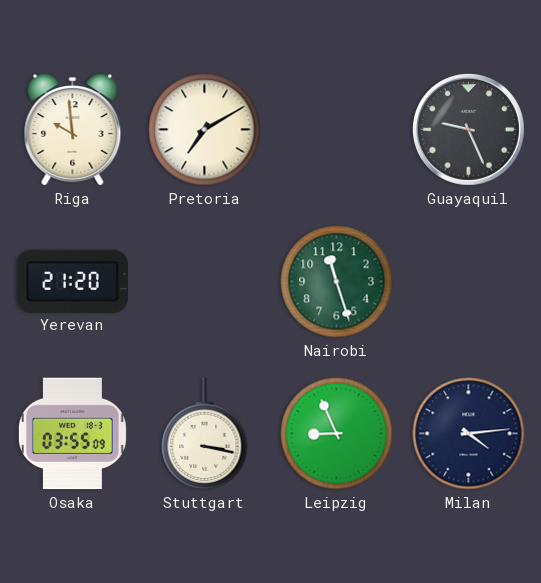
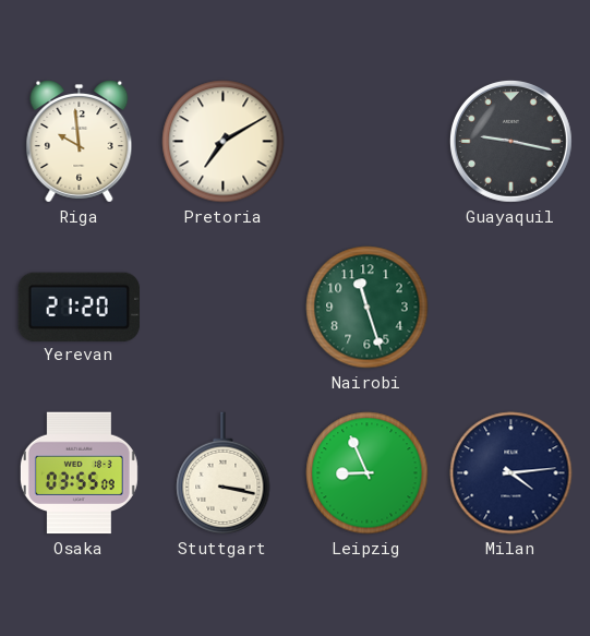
Guayaquil: 9:26 -> 9:17
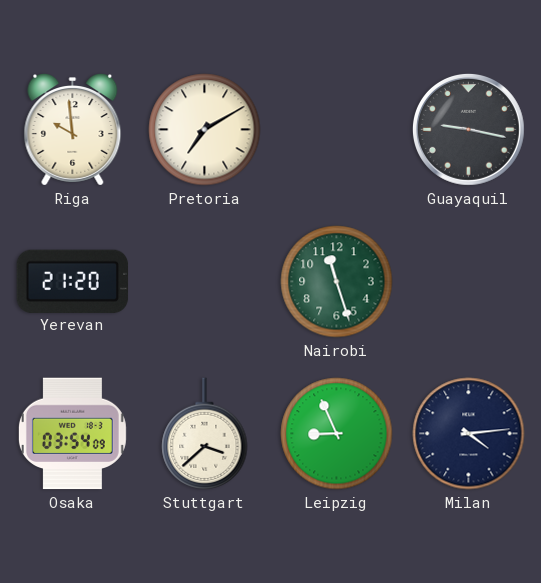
Osaka: 03:55 -> 03:54
Stuttgart: 3:17 -> 3:38
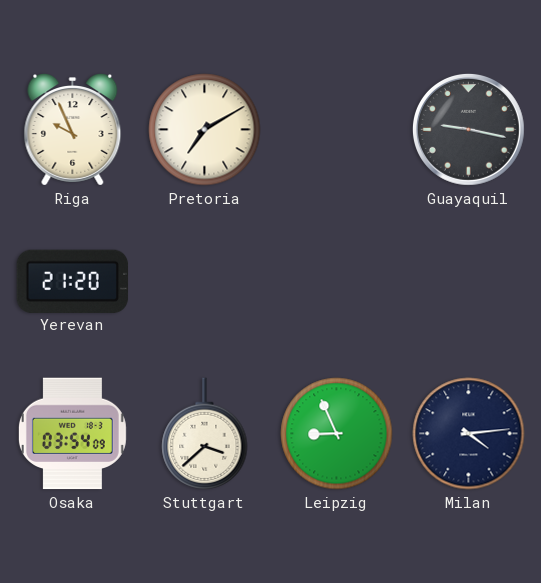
Riga: 9:59 -> 9:56
Nairobi: 11:27 -> none
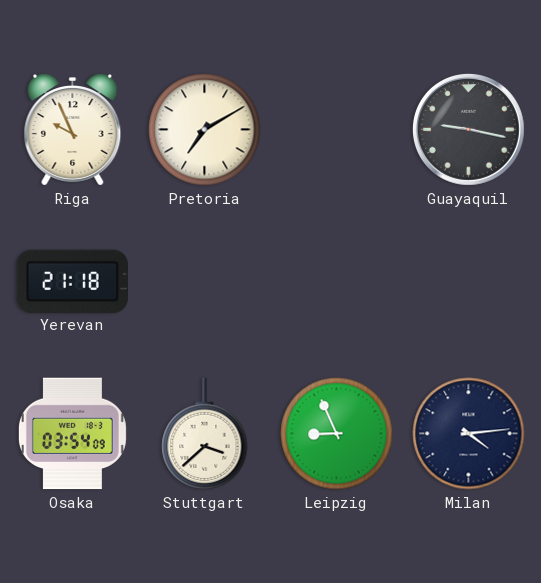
Yerevan: 21:20 -> 21:18
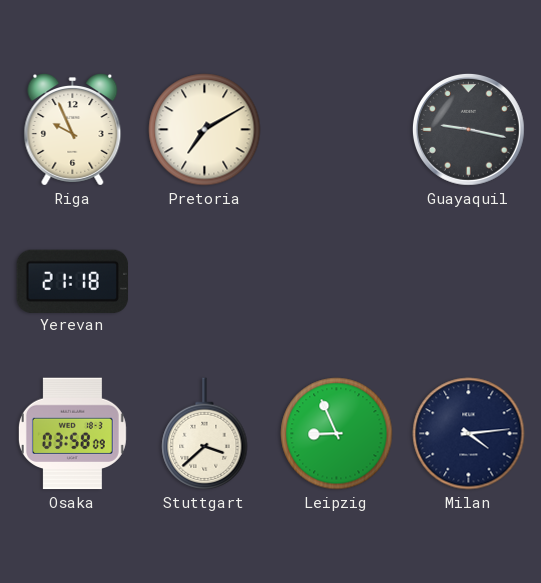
Osaka: 03:54 -> 03:58
